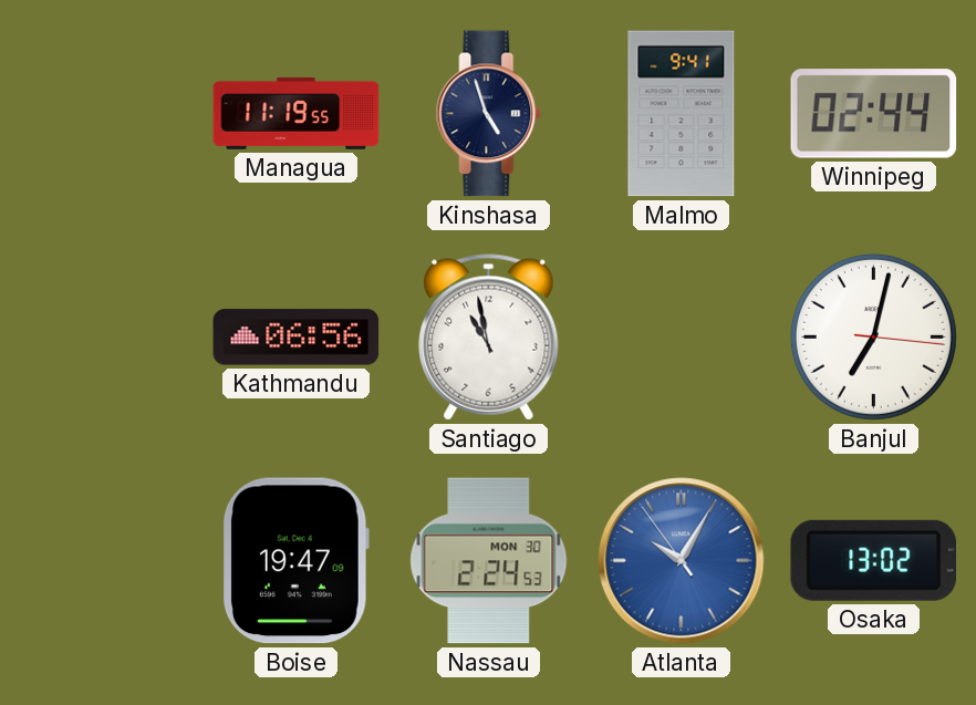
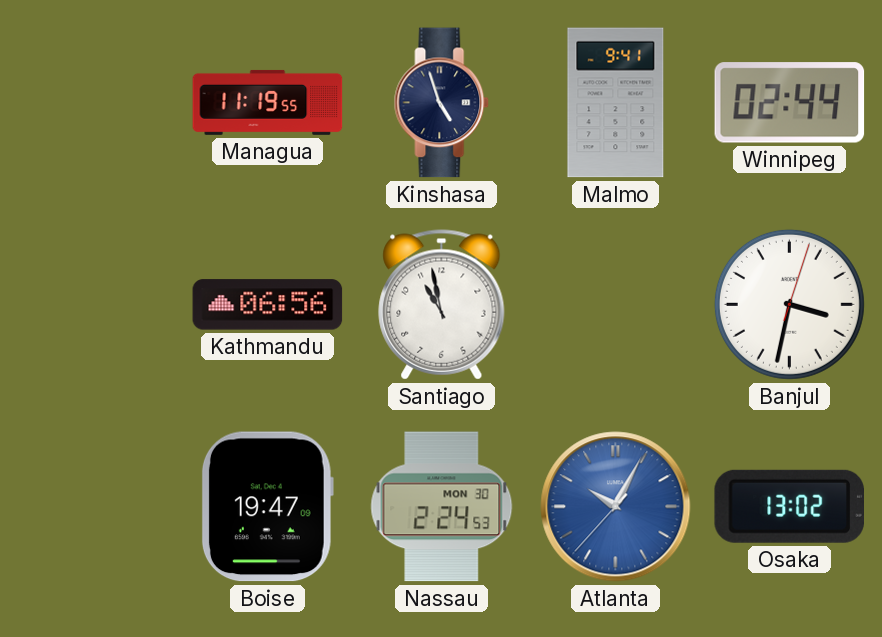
Banjul: 7:02 -> 3:32
Atlanta: 10:04:54 -> 10:04:37
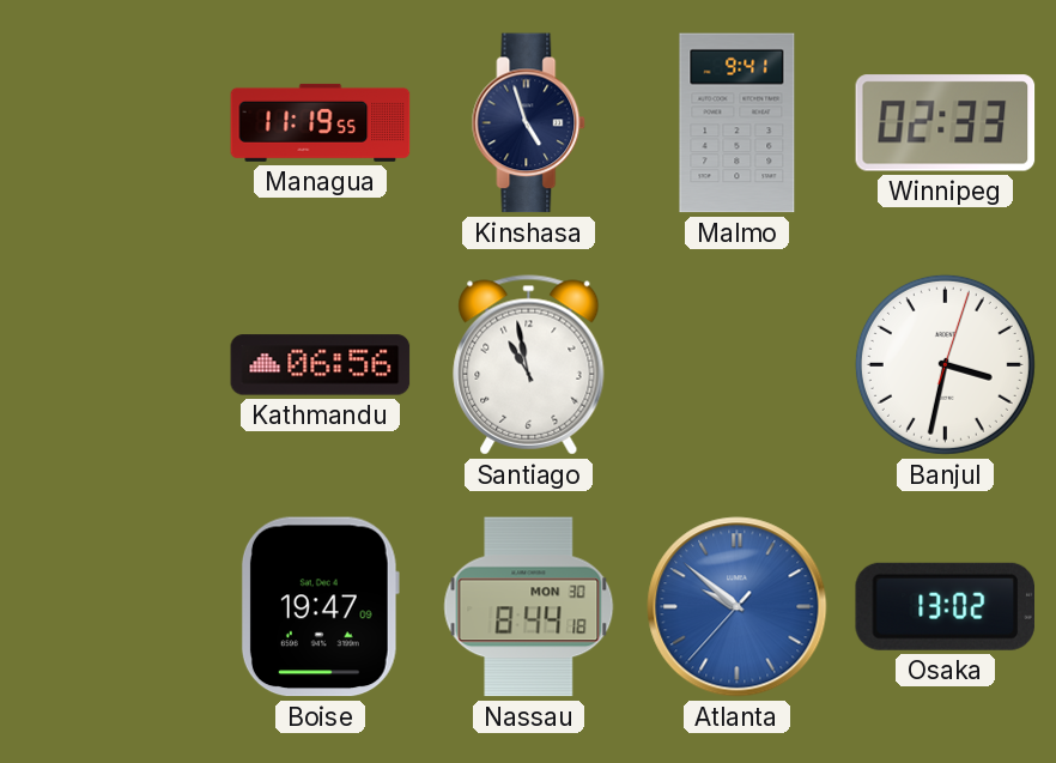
Winnipeg: 02:44 -> 02:33
Nassau: 2:24 -> 8:44
Atlanta: 10:04 -> 9:51
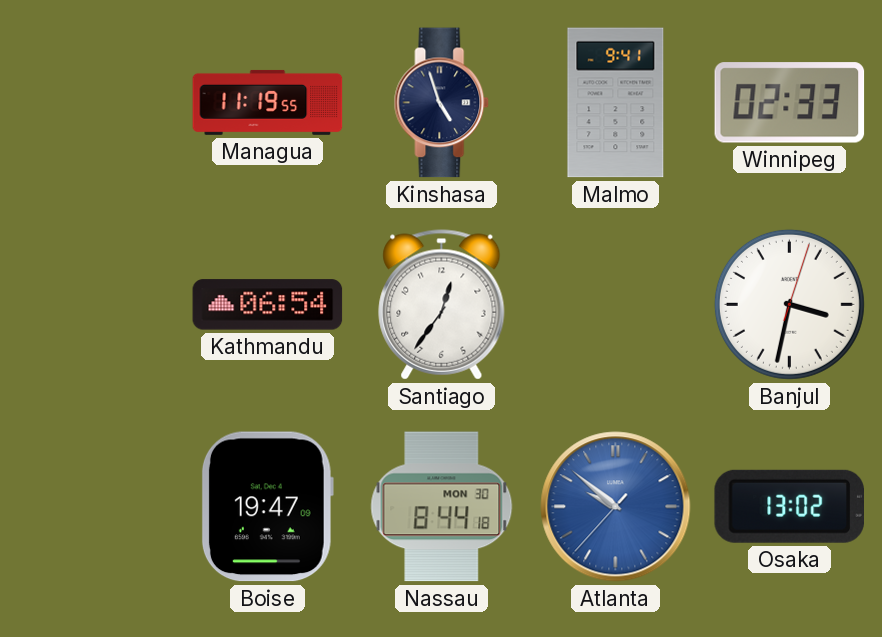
Kathmandu: 06:56 -> 06:54
Santiago: 10:58 -> 12:36
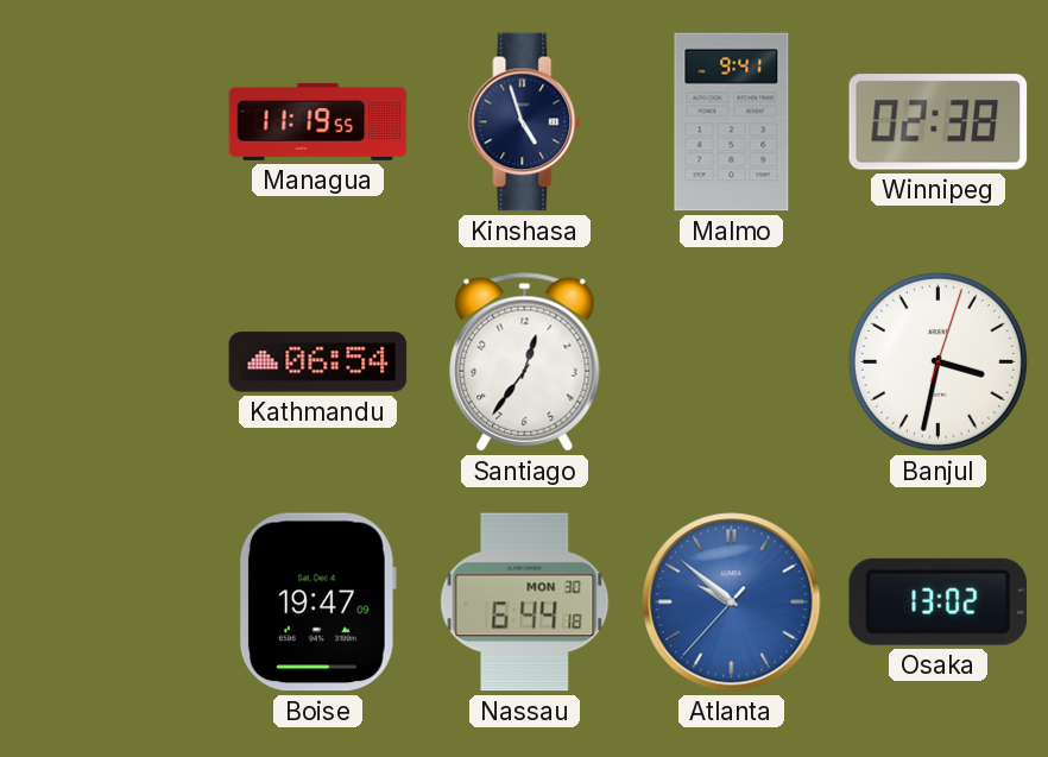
Winnipeg: 02:33 -> 02:38
Nassau: 8:44 -> 6:44
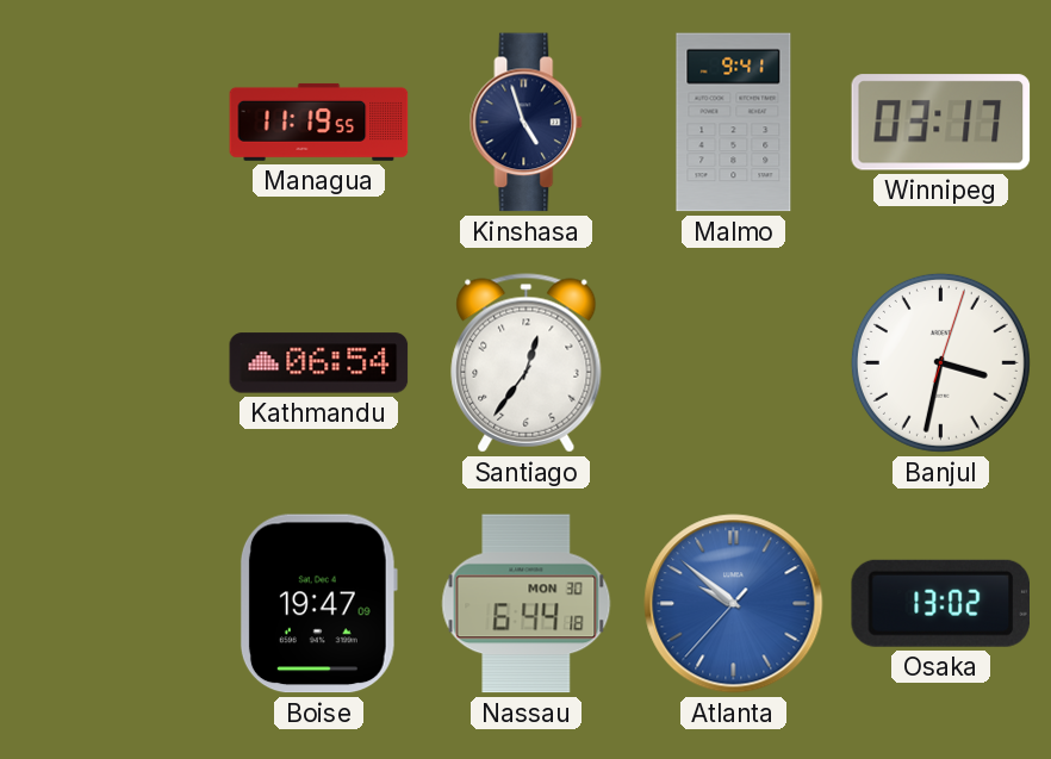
Winnipeg: 02:38 -> 03:17
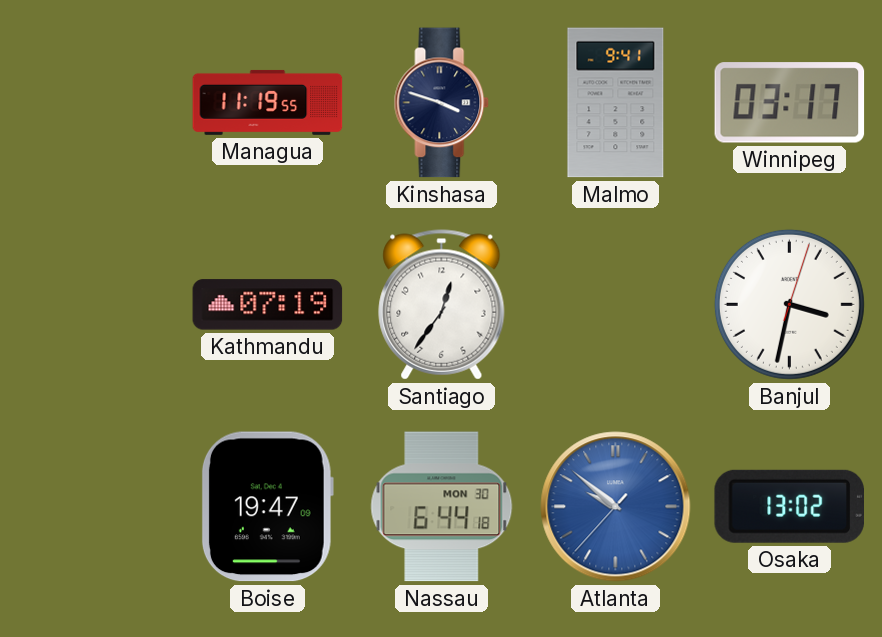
Kinshasa: 4:57 -> 3:48
Kathmandu: 06:54 -> 07:19
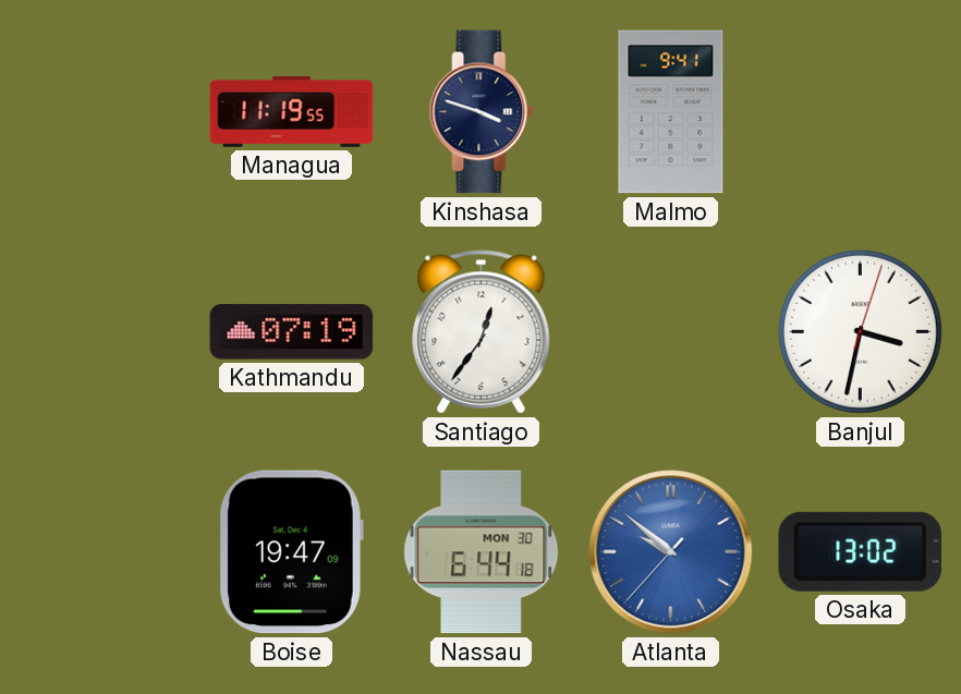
Winnipeg: 03:17 -> none
